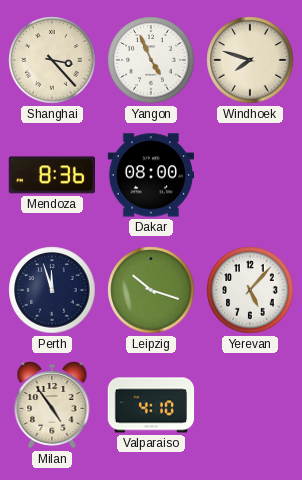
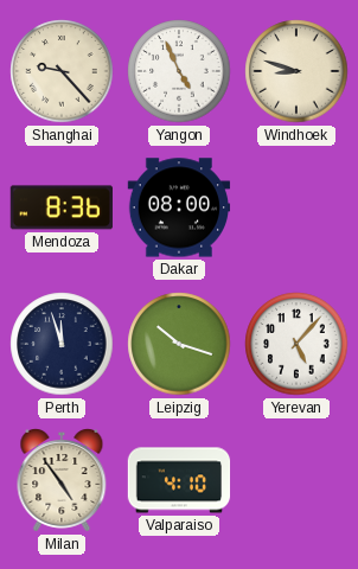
Shanghai: 3:23 -> 9:23
Windhoek: 7:48 -> 8:48
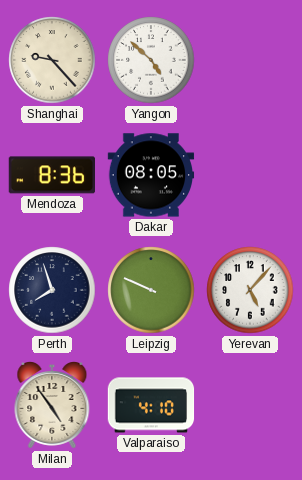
Yangon: 4:56 -> 4:52
Windhoek: 8:48 -> none
Dakar: 08:00 -> 08:05
Perth: 11:57 -> 7:57
Leipzig: 10:18 -> 9:49
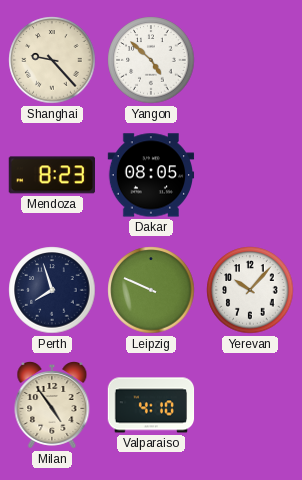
Mendoza: 8:36 -> 8:23
Yerevan: 5:07 -> 10:07
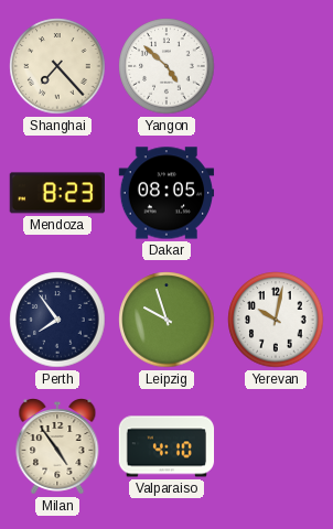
Shanghai: 9:23 -> 7:23
Perth: 7:57 -> 7:54
Leipzig: 9:49 -> 9:57
Yerevan: 10:07 -> 10:02
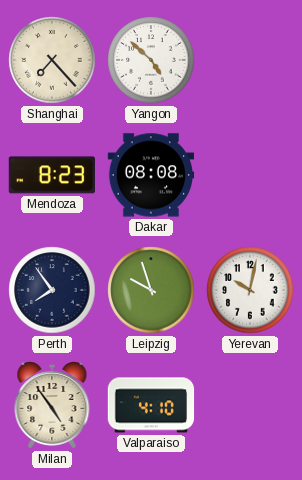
Dakar: 08:05 -> 08:08
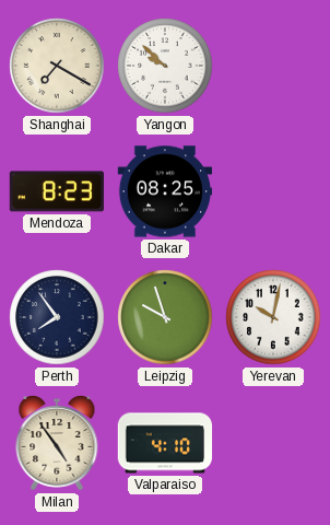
Shanghai: 7:23 -> 7:20
Yangon: 4:52 -> 9:52
Dakar: 08:08 -> 08:25
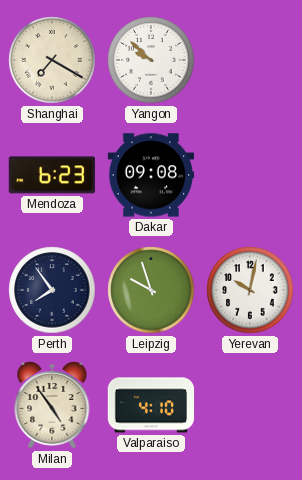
Mendoza: 8:23 -> 6:23
Dakar: 08:25 -> 09:08
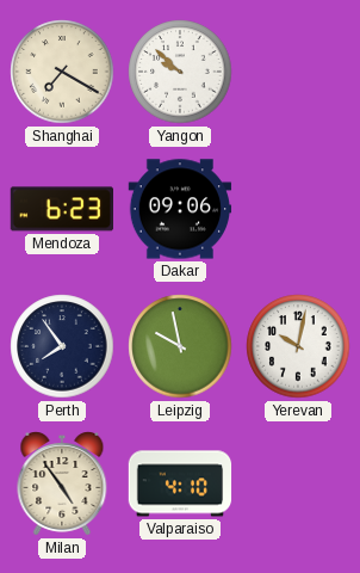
Dakar: 09:08 -> 09:06
Leipzig: 9:57 -> 9:58
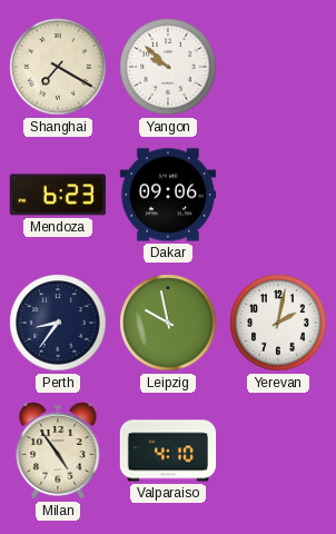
Perth: 7:54 -> 8:36
Yerevan: 10:02 -> 2:02
